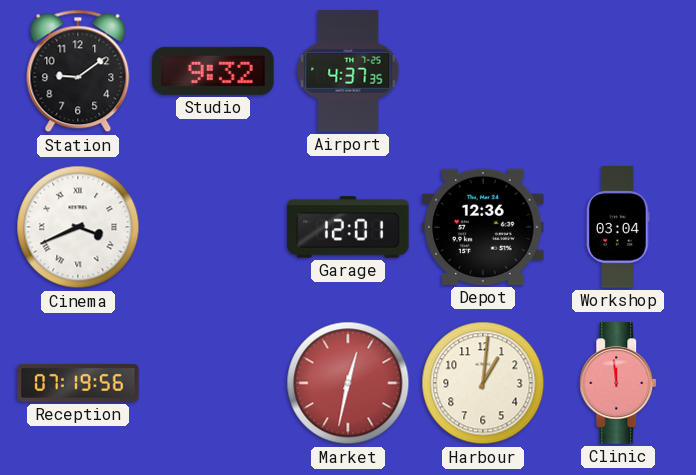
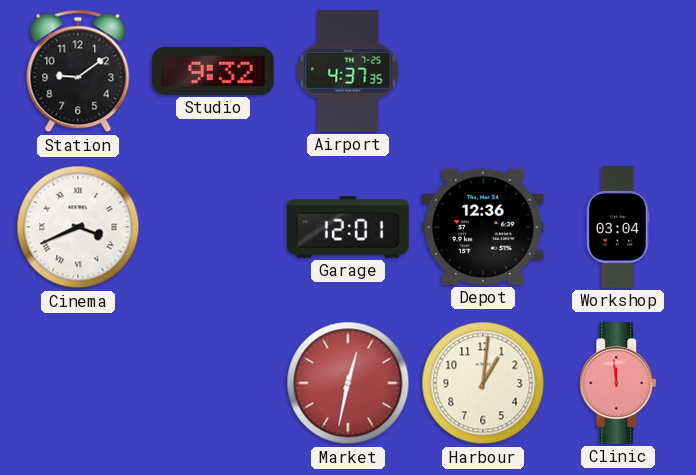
Reception: 07:19 -> none
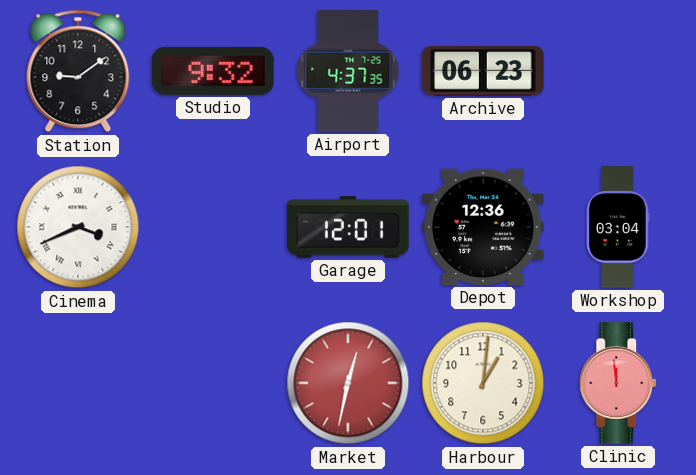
Archive: none -> 06:23
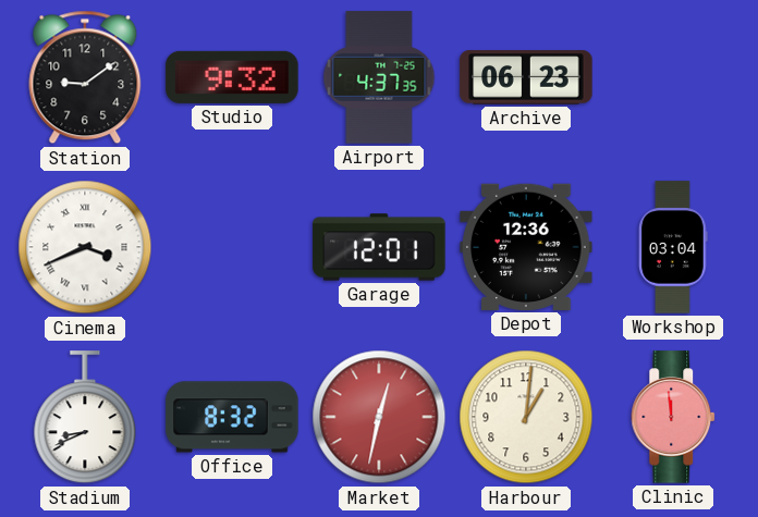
Stadium: none -> 8:41
Office: none -> 8:32
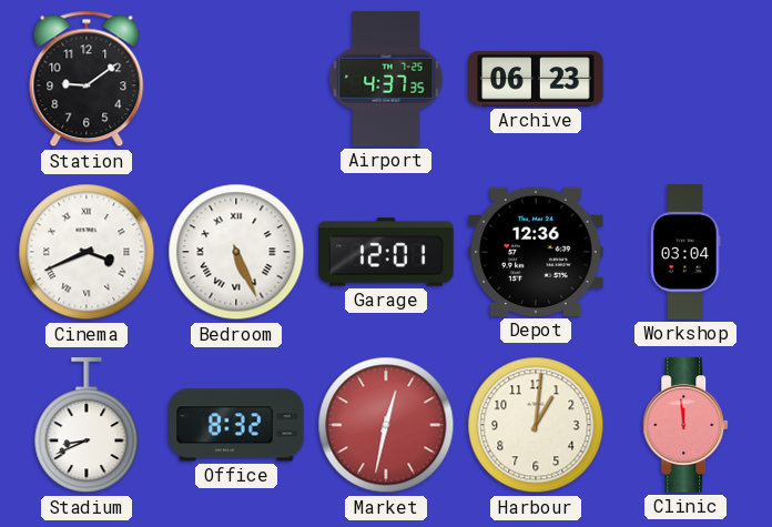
Studio: 9:32 -> none
Bedroom: none -> 5:26
